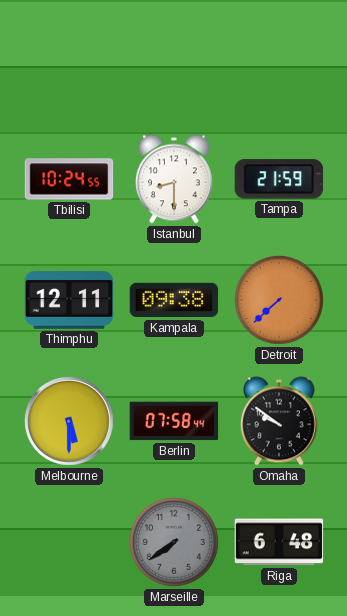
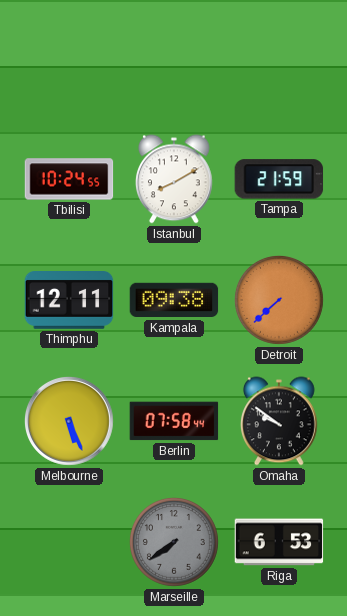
Istanbul: 8:30 -> 8:10
Melbourne: 5:30 -> 5:26
Riga: 6:48 -> 6:53
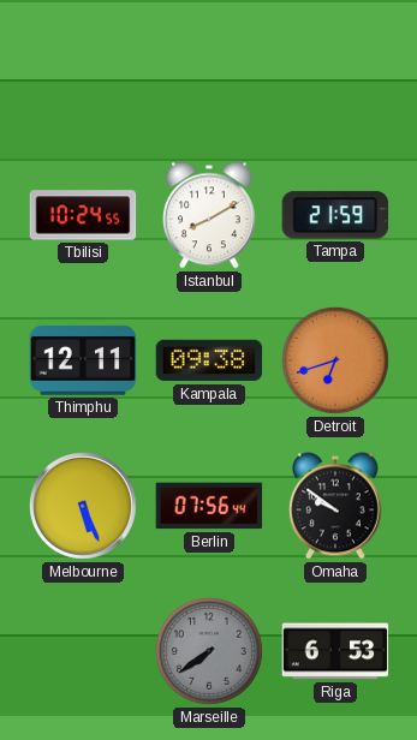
Detroit: 7:38 -> 6:42
Berlin: 07:58 -> 07:56
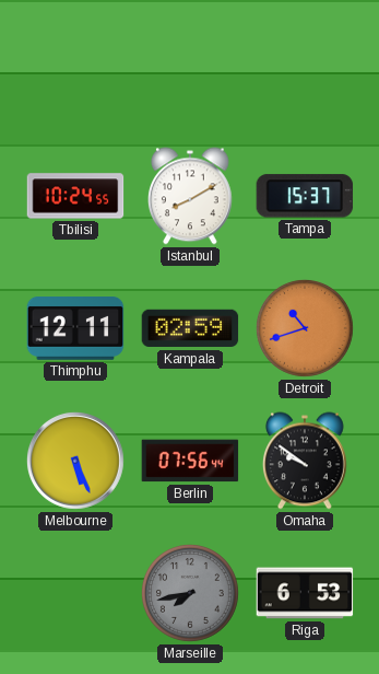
Tampa: 21:59 -> 15:37
Kampala: 09:38 -> 02:59
Detroit: 6:42 -> 10:42
Marseille: 7:39 -> 7:43
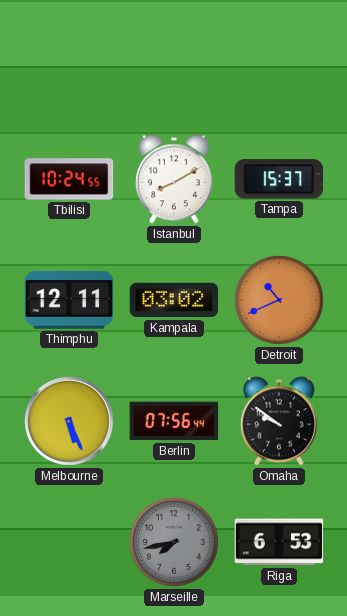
Kampala: 02:59 -> 03:02
Detroit: 10:42 -> 10:41
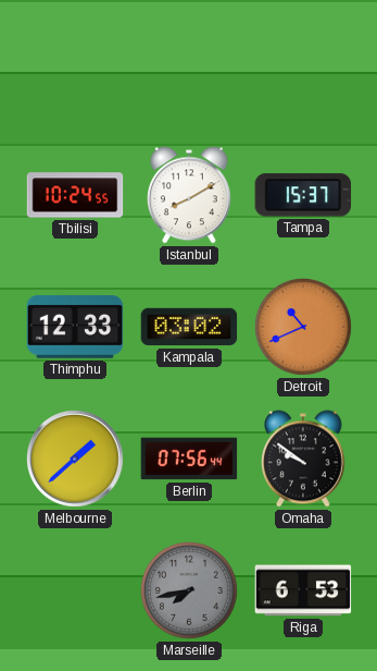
Thimphu: 12:11 -> 12:33
Melbourne: 5:26 -> 1:38
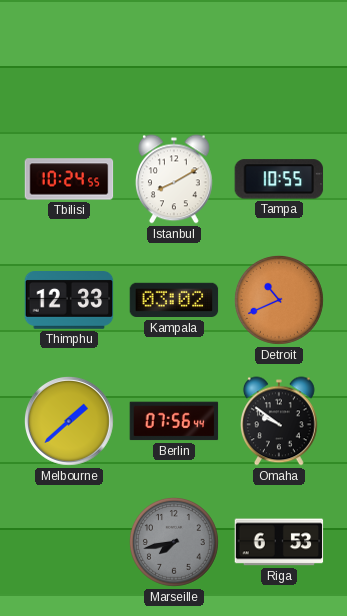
Tampa: 15:37 -> 10:55
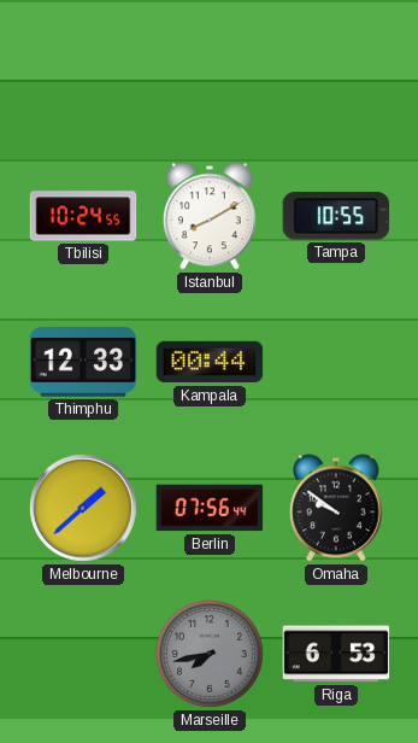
Kampala: 03:02 -> 00:44
Detroit: 10:41 -> none
